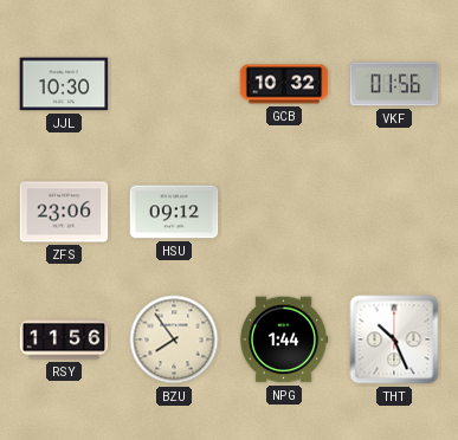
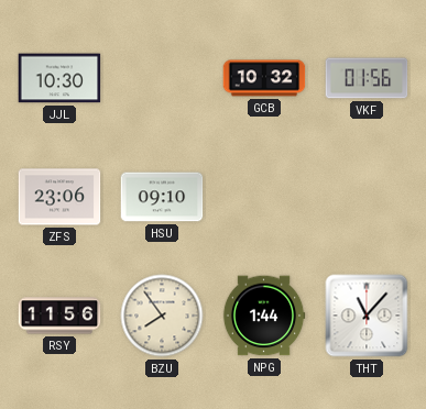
HSU: 09:12 -> 09:10
THT: 10:26 -> 11:07
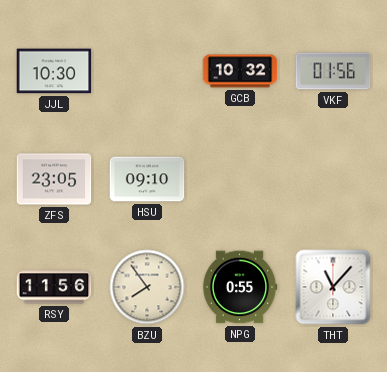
ZFS: 23:06 -> 23:05
NPG: 1:44 -> 0:55
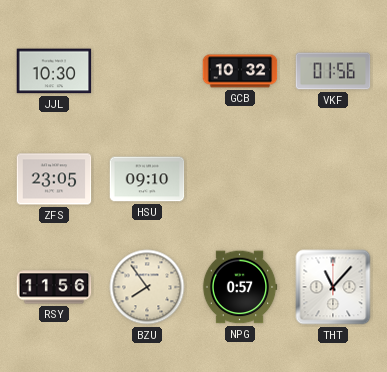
NPG: 0:55 -> 0:57
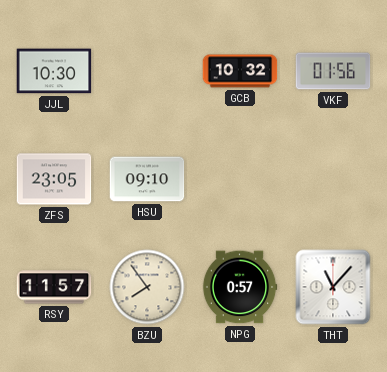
RSY: 11:56 -> 11:57
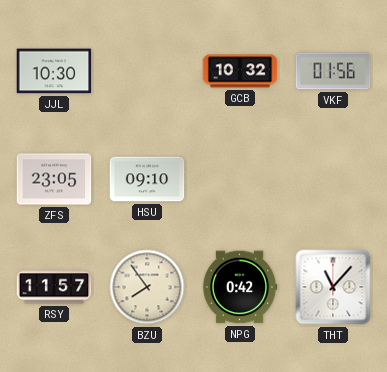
NPG: 0:57 -> 0:42
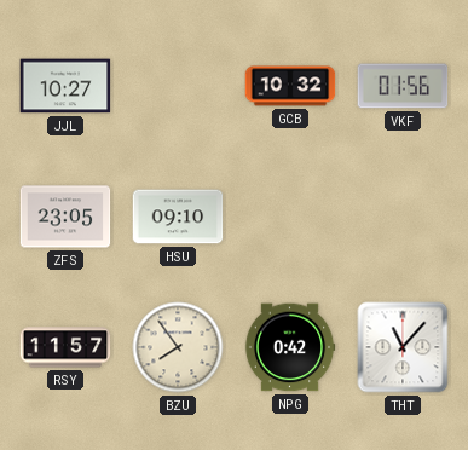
JJL: 10:30 -> 10:27
